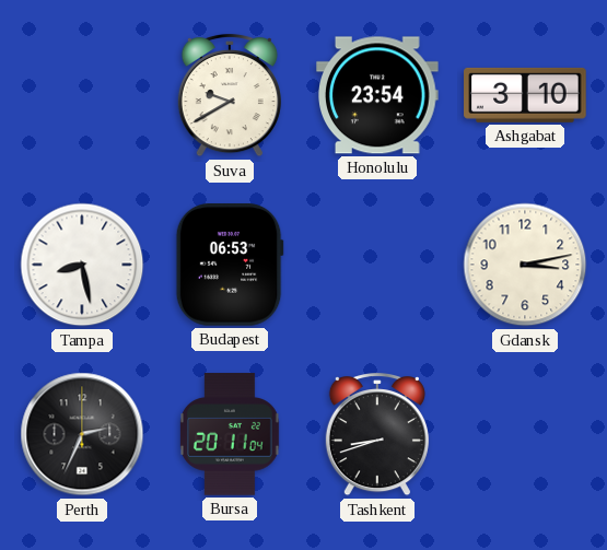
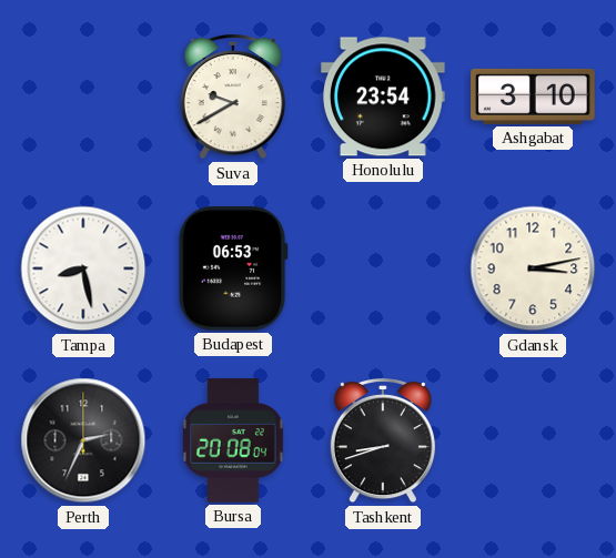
Bursa: 20:11 -> 20:08
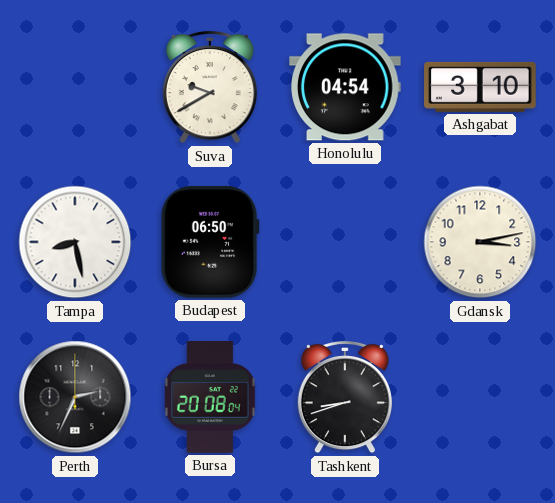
Honolulu: 23:54 -> 04:54
Budapest: 06:53 -> 06:50
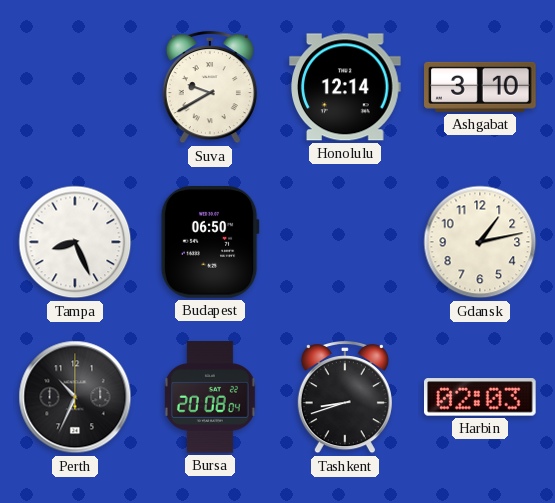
Honolulu: 04:54 -> 12:14
Tampa: 8:28 -> 8:26
Gdansk: 3:13 -> 1:13
Perth: 2:34 -> 10:34
Harbin: none -> 02:03
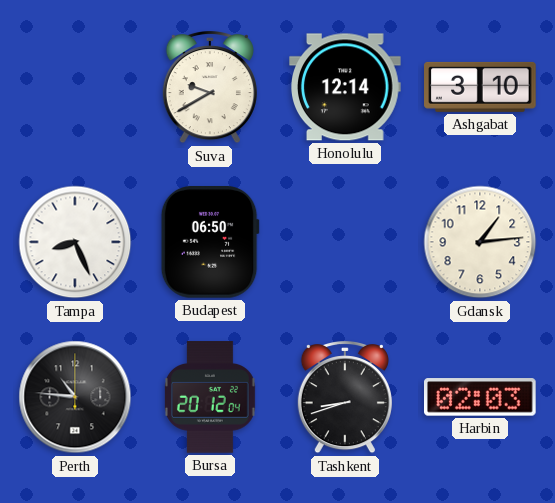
Gdansk: 1:13 -> 1:14
Perth: 10:34 -> 10:46
Bursa: 20:08 -> 20:12
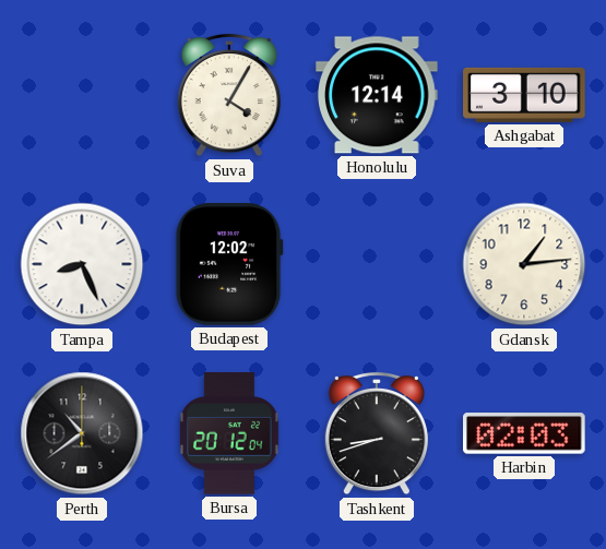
Suva: 9:40 -> 4:05
Budapest: 06:50 -> 12:02
Perth: 10:46 -> 10:39
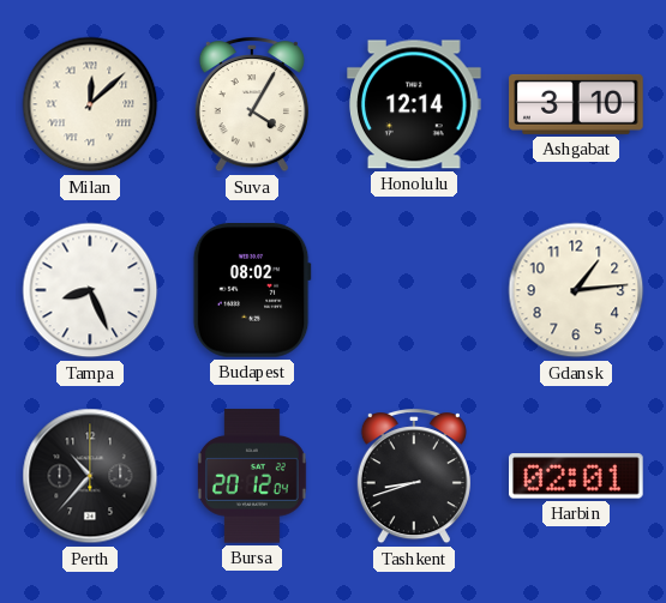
Milan: none -> 12:08
Budapest: 12:02 -> 08:02
Perth: 10:39 -> 10:37
Harbin: 02:03 -> 02:01
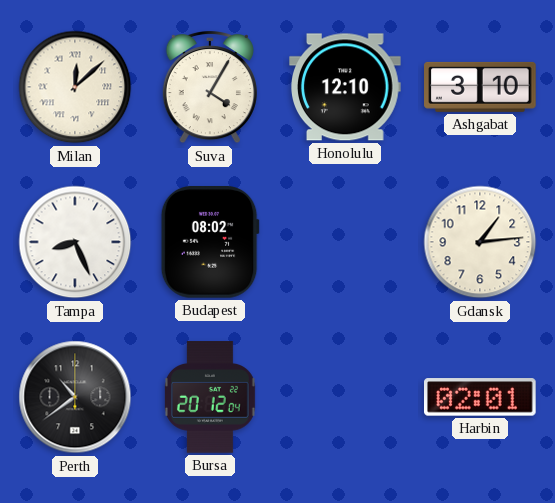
Honolulu: 12:14 -> 12:10
Perth: 10:37 -> 10:39
Tashkent: 8:42 -> none
